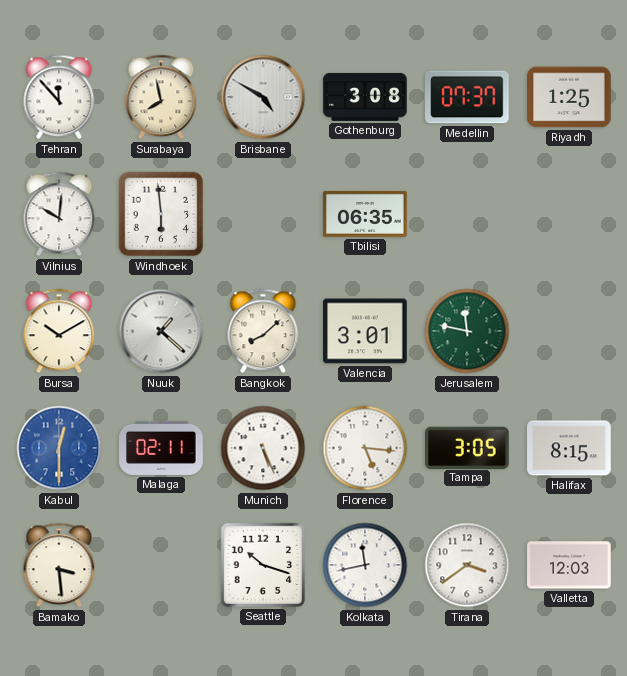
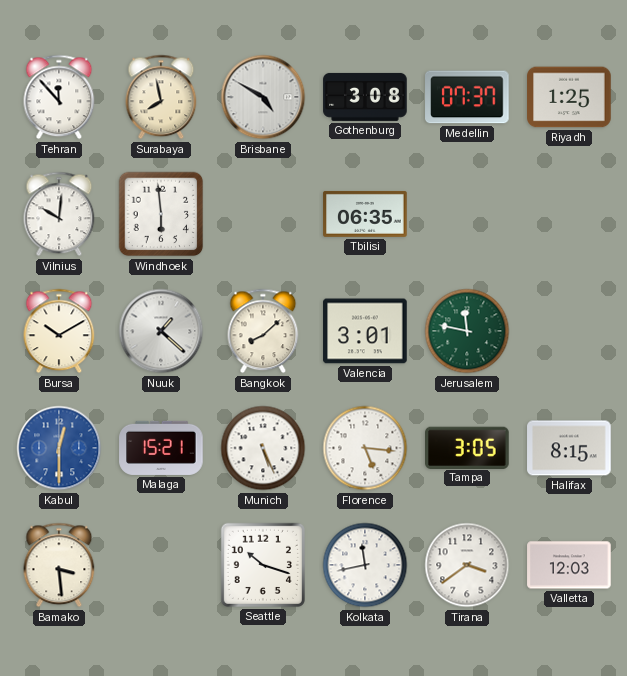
Malaga: 02:11 -> 15:21
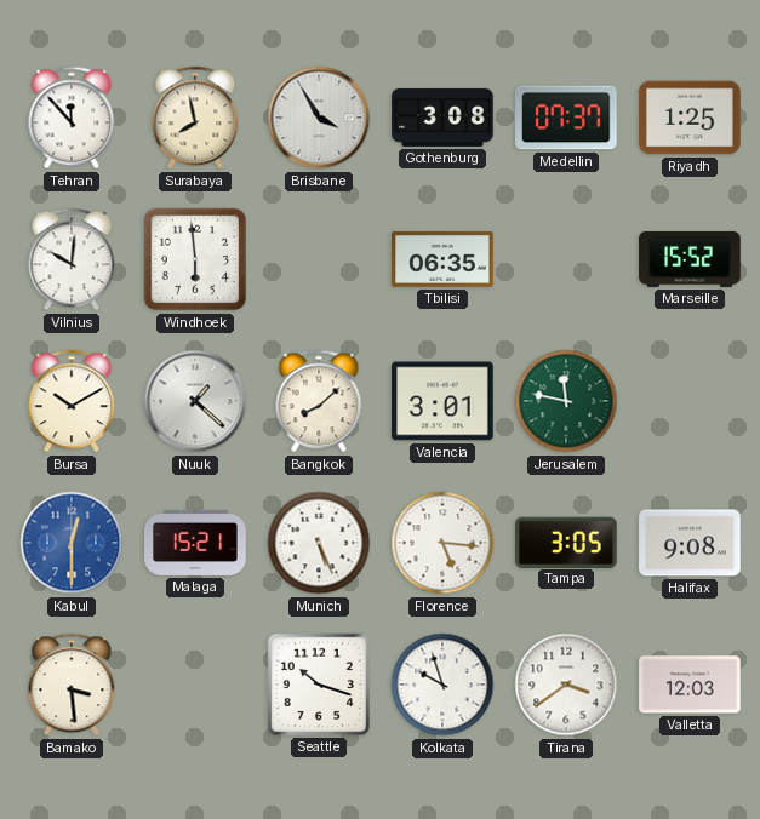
Brisbane: 4:50 -> 3:55
Marseille: none -> 15:52
Halifax: 8:15 -> 9:08
Kolkata: 11:43 -> 9:57
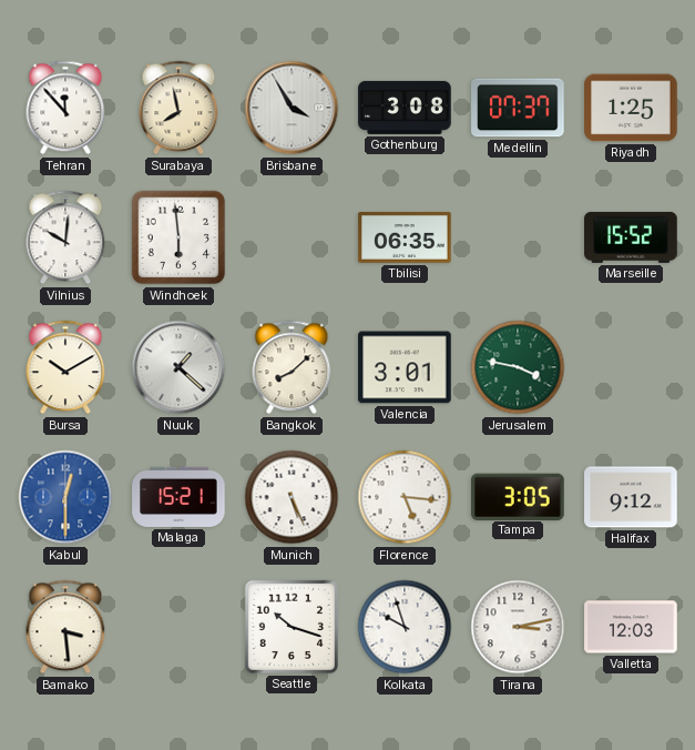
Jerusalem: 11:47 -> 3:47
Halifax: 9:08 -> 9:12
Tirana: 3:39 -> 3:13
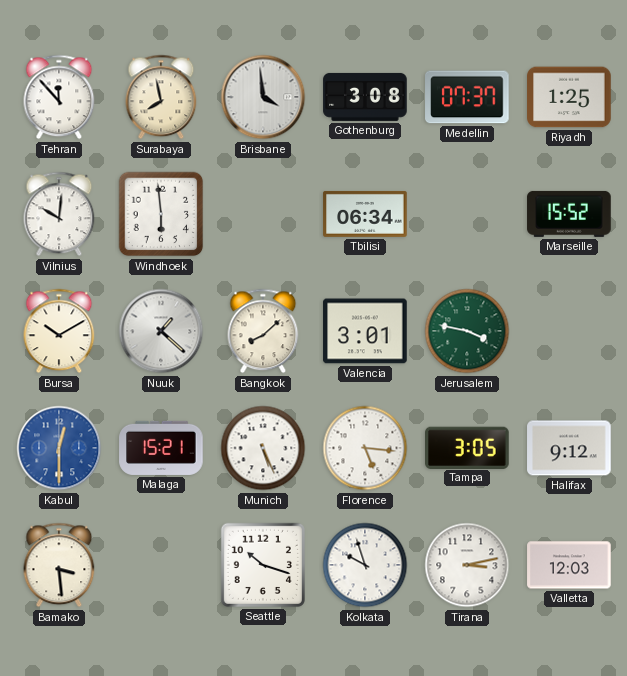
Brisbane: 3:55 -> 3:59
Tbilisi: 06:35 -> 06:34
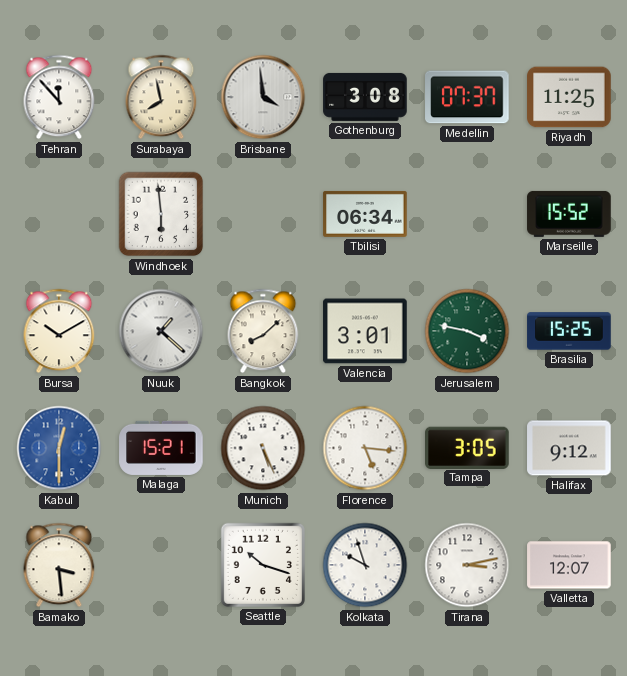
Riyadh: 1:25 -> 11:25
Vilnius: 10:01 -> none
Brasilia: none -> 15:25
Valletta: 12:03 -> 12:07
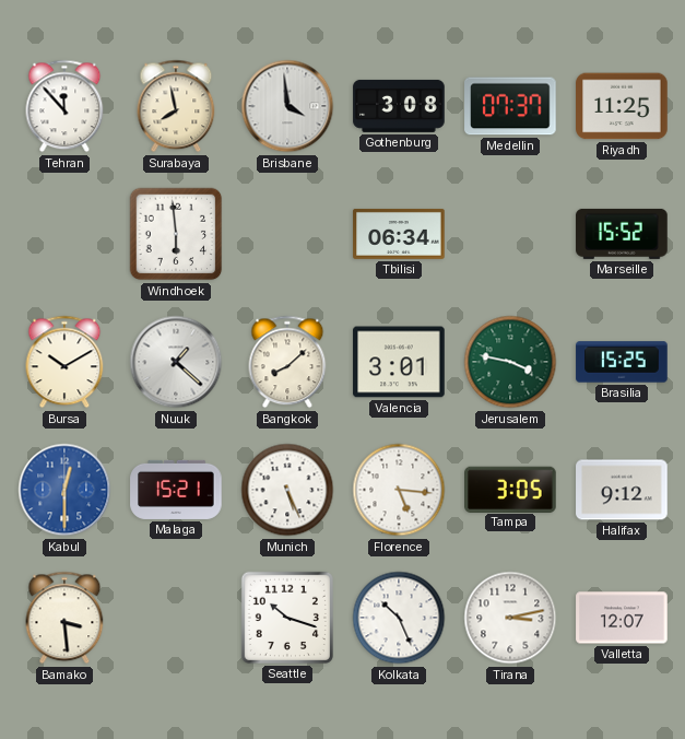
Kolkata: 9:57 -> 10:26
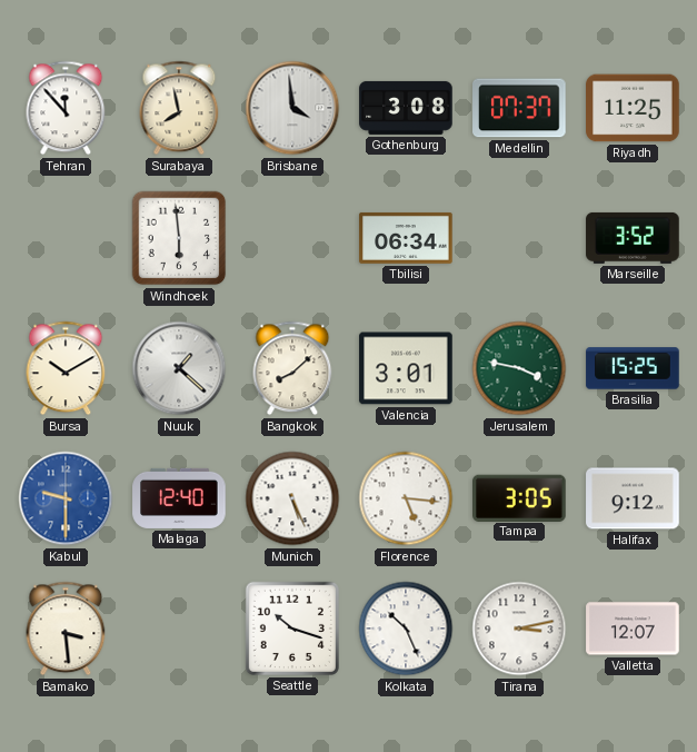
Marseille: 15:52 -> 3:52
Kabul: 12:30 -> 9:30
Malaga: 15:21 -> 12:40
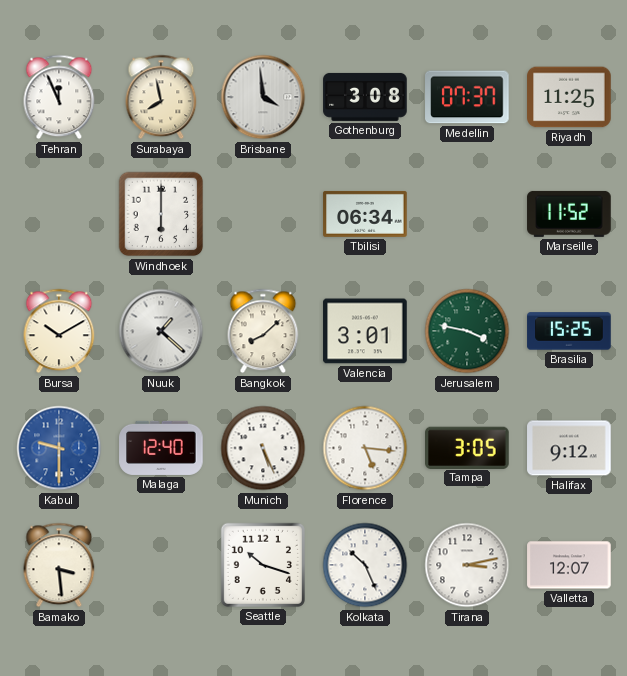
Tehran: 11:53 -> 11:56
Windhoek: 5:59 -> 6:00
Marseille: 3:52 -> 11:52
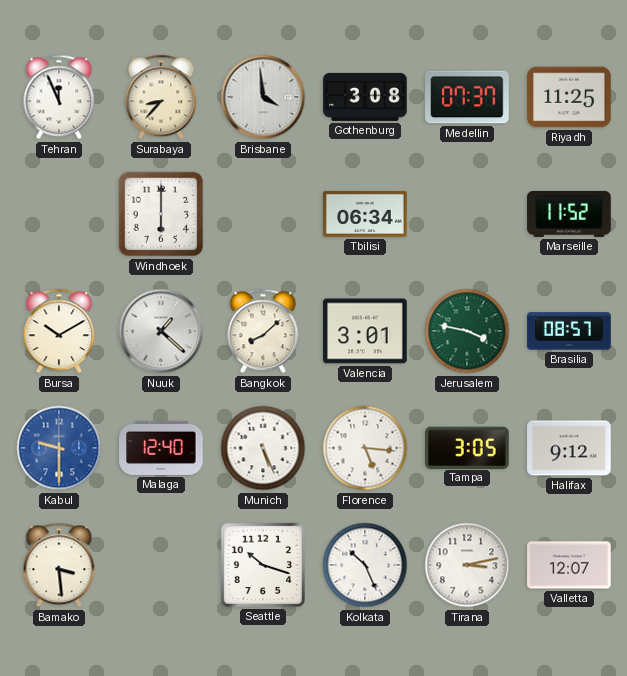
Surabaya: 7:58 -> 8:37
Brasilia: 15:25 -> 08:57
